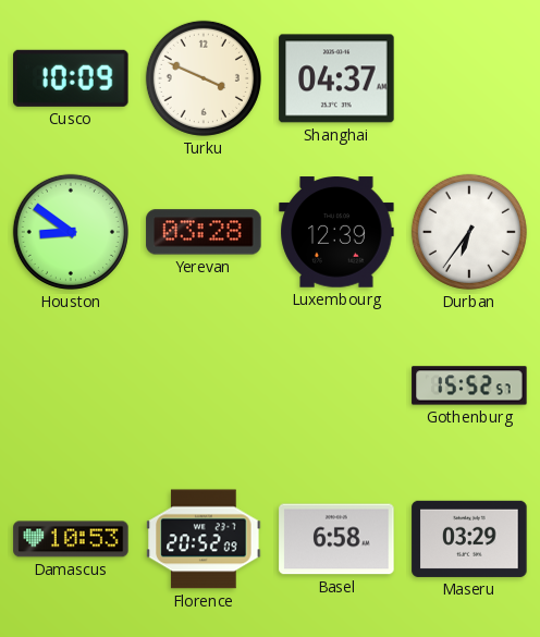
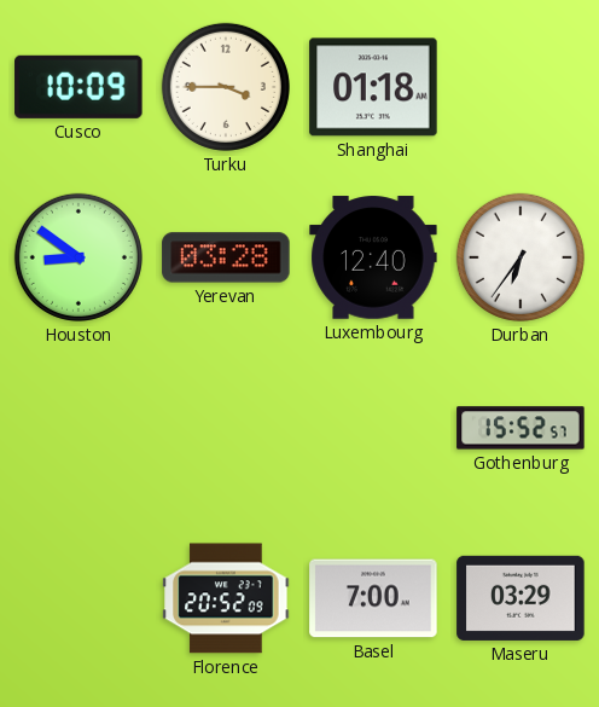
Turku: 3:49 -> 3:45
Shanghai: 04:37 -> 01:18
Luxembourg: 12:39 -> 12:40
Damascus: 10:53 -> none
Basel: 6:58 -> 7:00
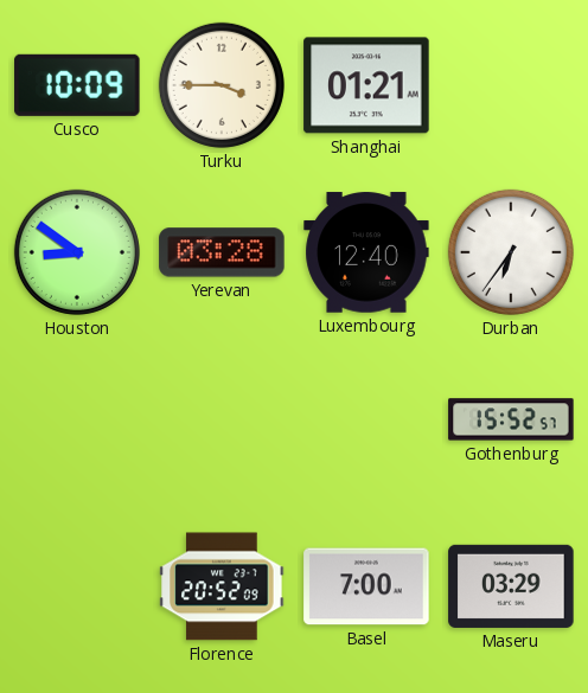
Shanghai: 01:18 -> 01:21
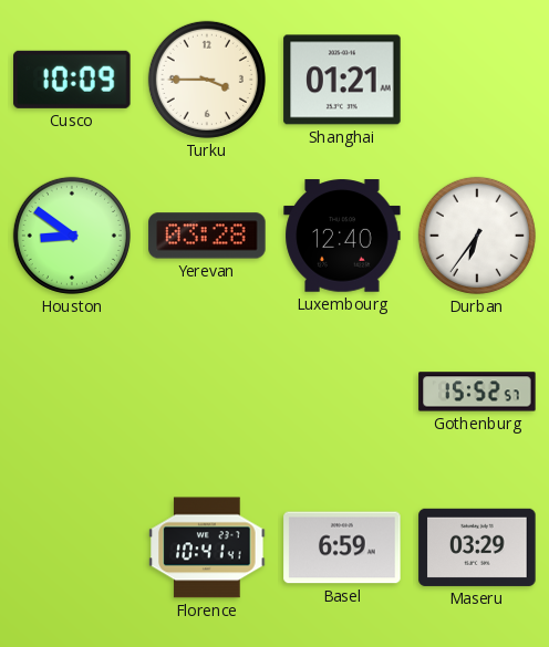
Florence: 20:52 -> 10:41
Basel: 7:00 -> 6:59
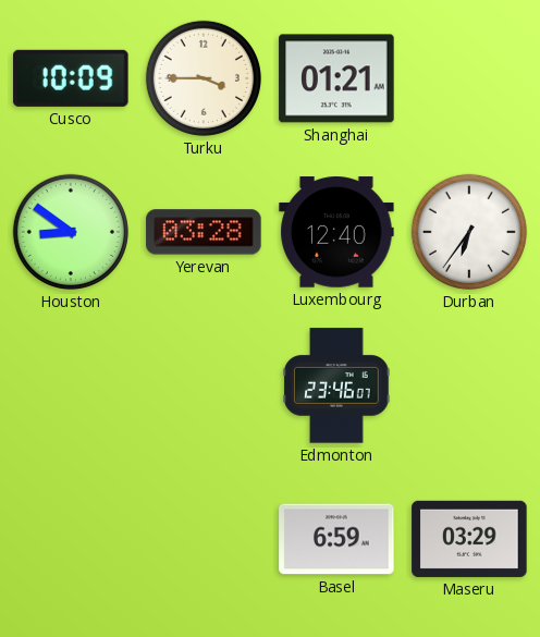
Edmonton: none -> 23:46
Gothenburg: 15:52 -> none
Florence: 10:41 -> none
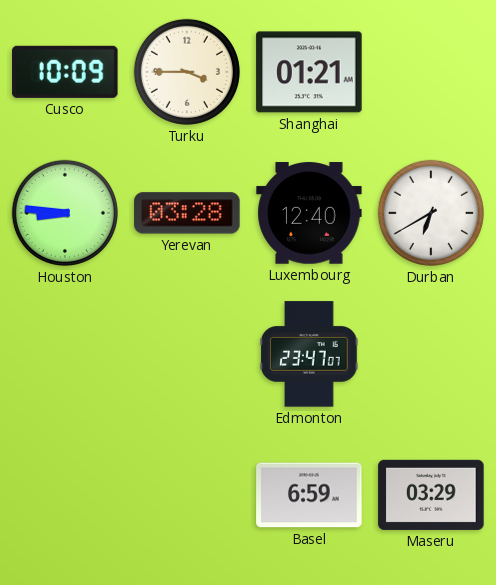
Houston: 8:51 -> 8:46
Durban: 6:36 -> 6:40
Edmonton: 23:46 -> 23:47
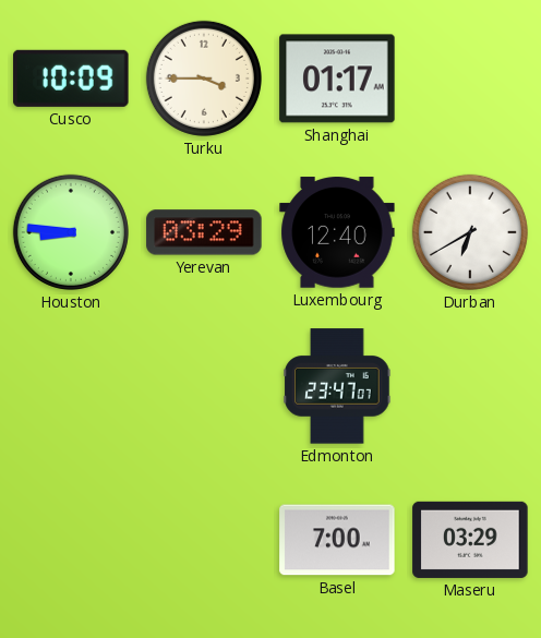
Shanghai: 01:21 -> 01:17
Yerevan: 03:28 -> 03:29
Basel: 6:59 -> 7:00
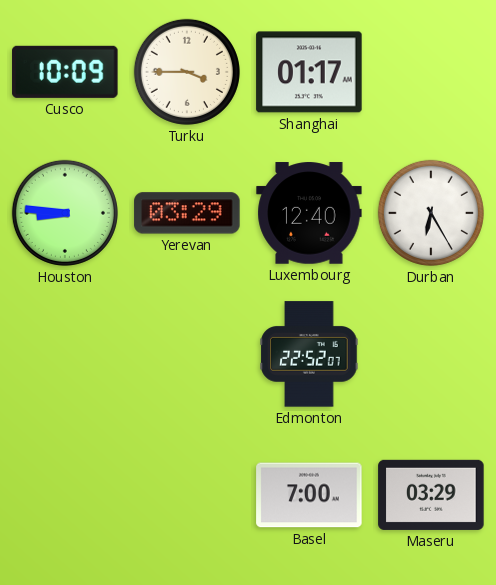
Durban: 6:40 -> 6:25
Edmonton: 23:47 -> 22:52
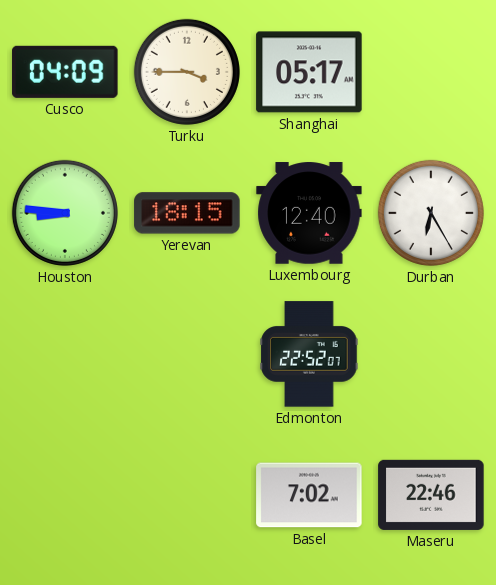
Cusco: 10:09 -> 04:09
Shanghai: 01:17 -> 05:17
Yerevan: 03:29 -> 18:15
Basel: 7:00 -> 7:02
Maseru: 03:29 -> 22:46
